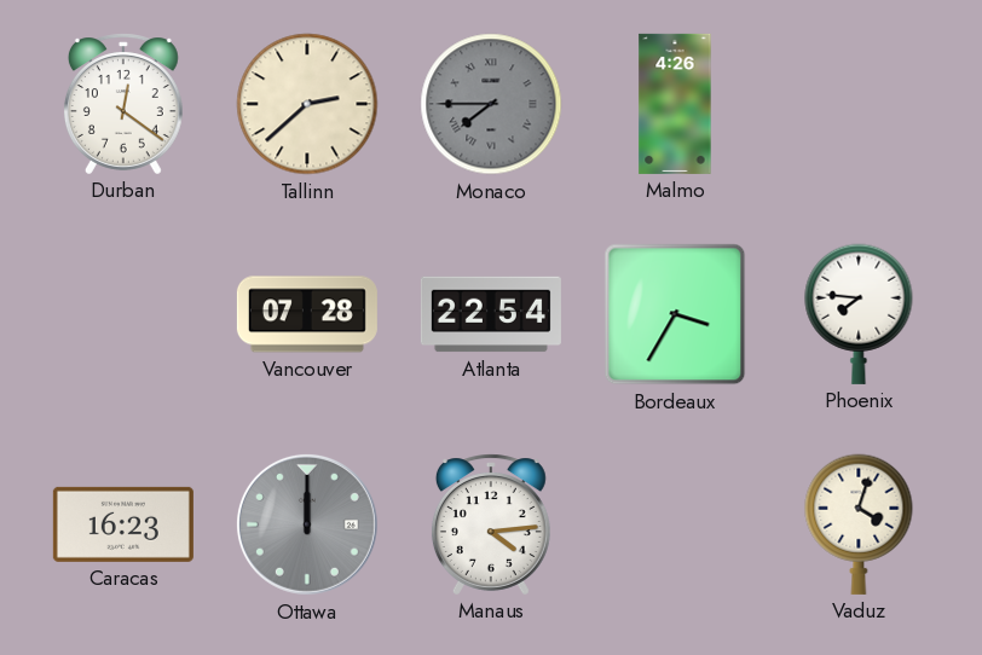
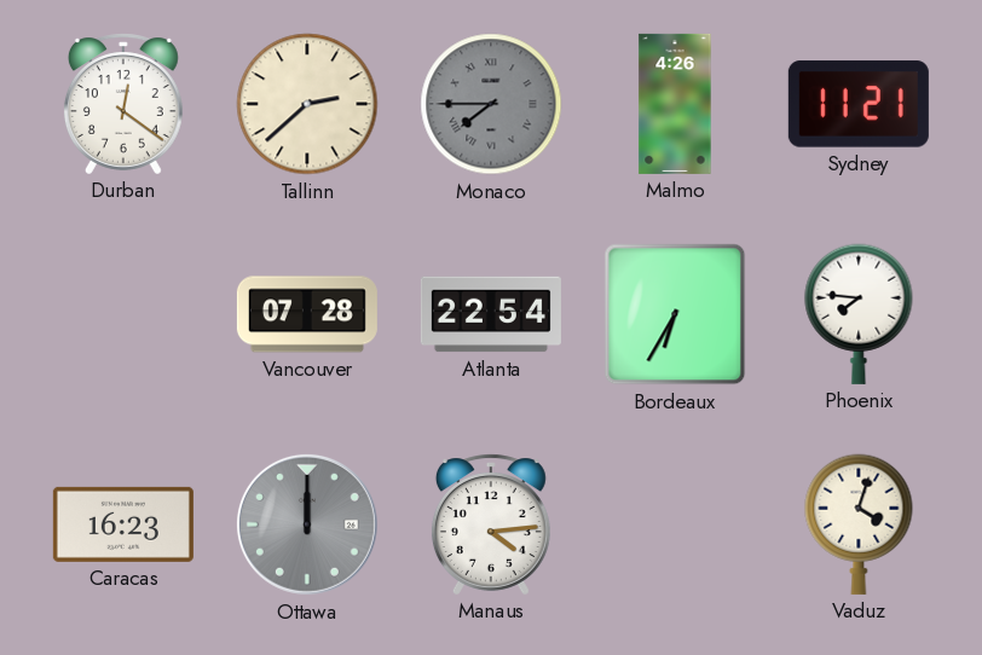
Sydney: none -> 11:21
Bordeaux: 3:35 -> 6:35
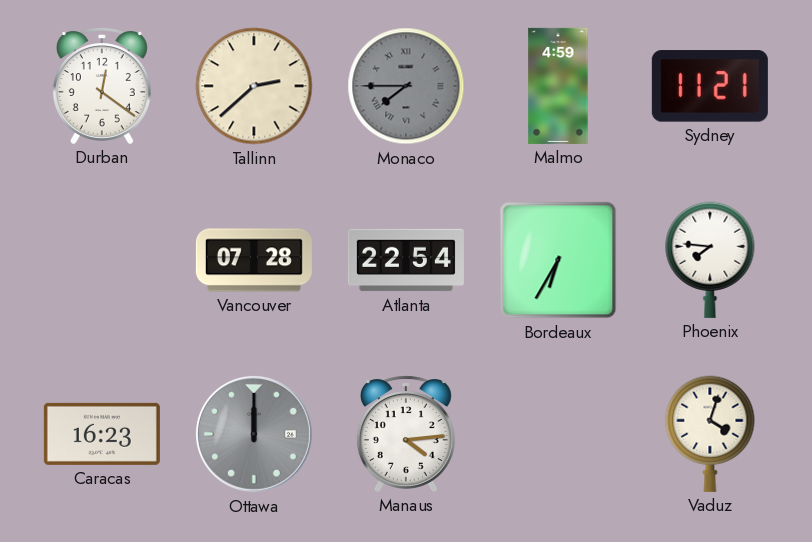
Malmo: 4:26 -> 4:59
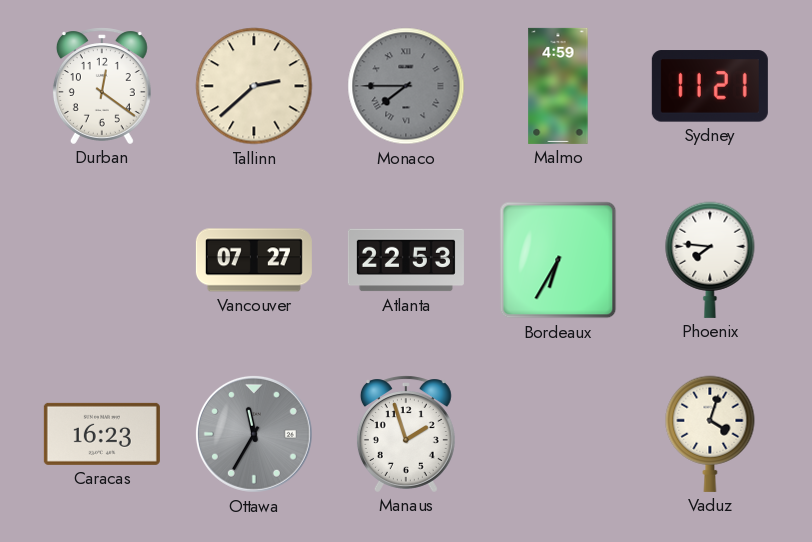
Vancouver: 07:28 -> 07:27
Atlanta: 22:54 -> 22:53
Ottawa: 12:00 -> 11:35
Manaus: 4:14 -> 1:57
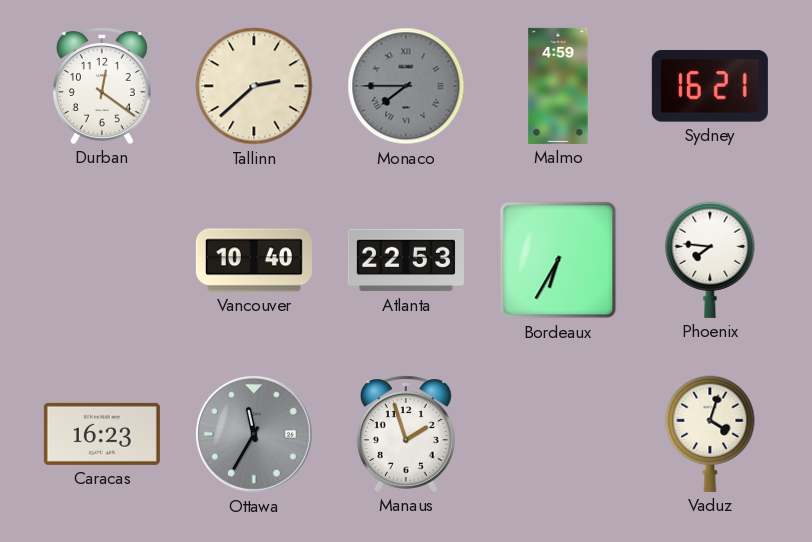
Sydney: 11:21 -> 16:21
Vancouver: 07:27 -> 10:40
